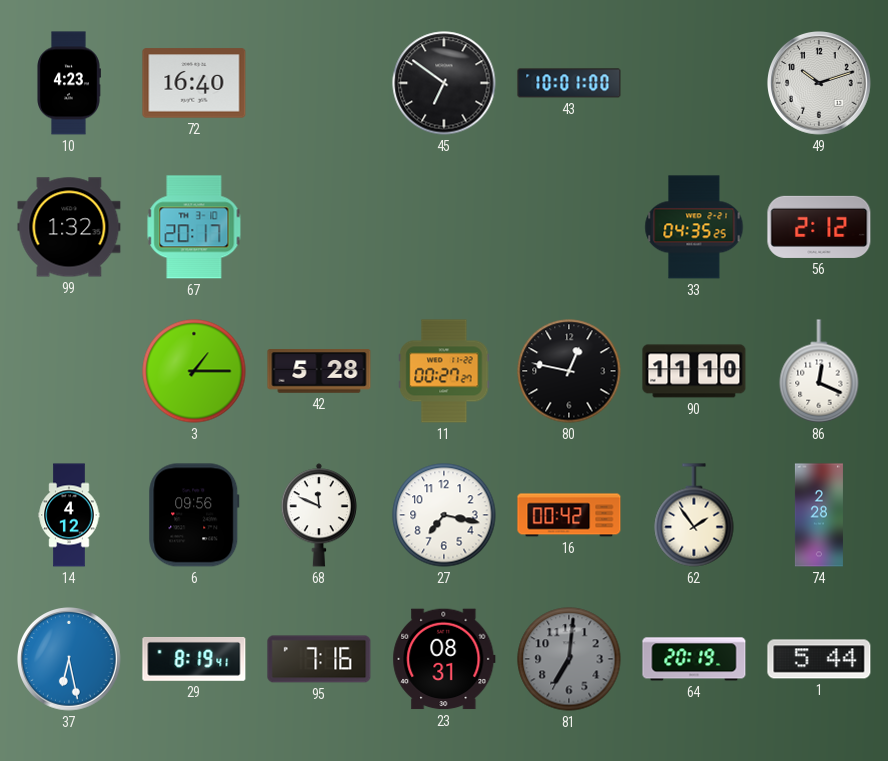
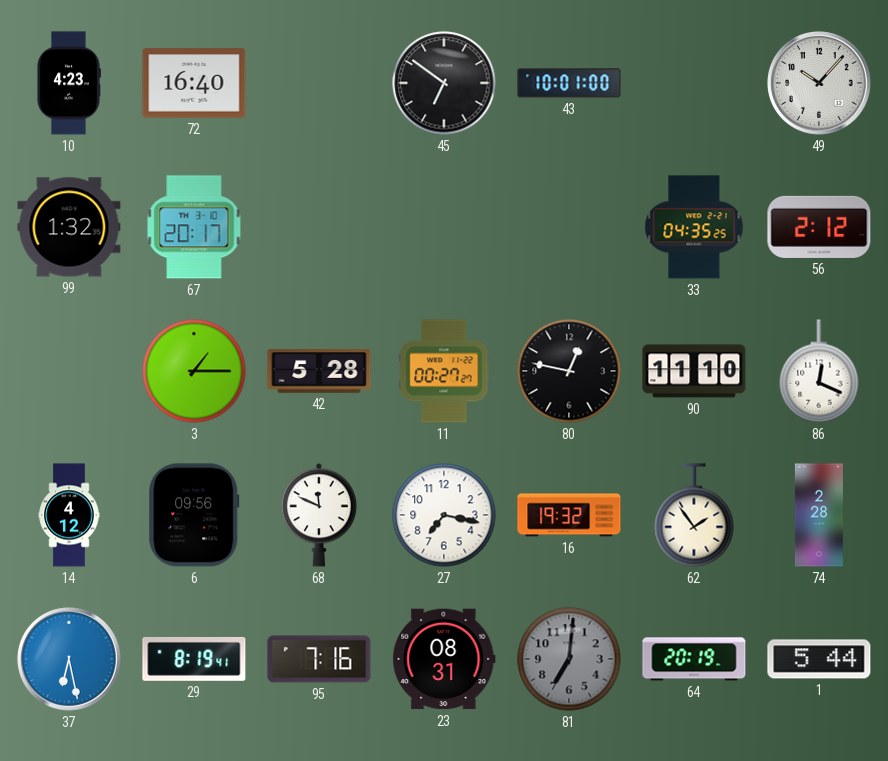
49: 10:12 -> 10:07
16: 00:42 -> 19:32
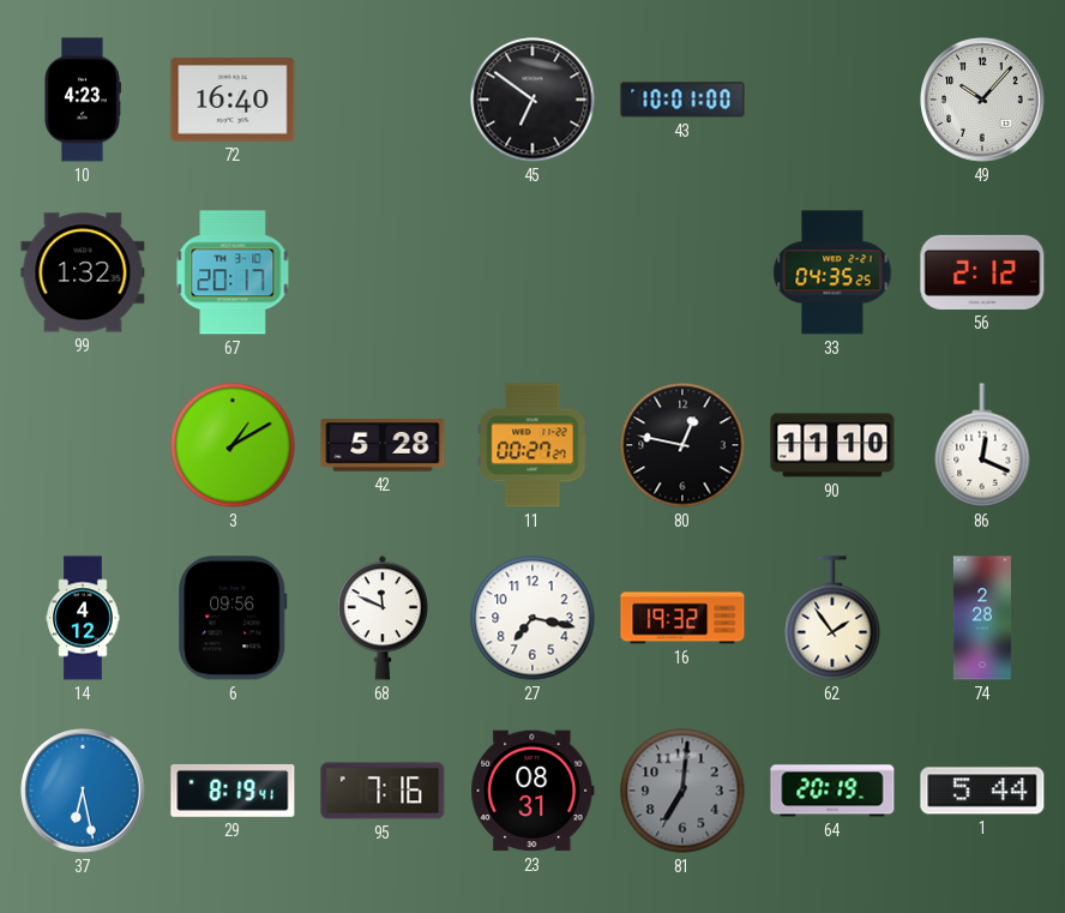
3: 1:15 -> 1:10
